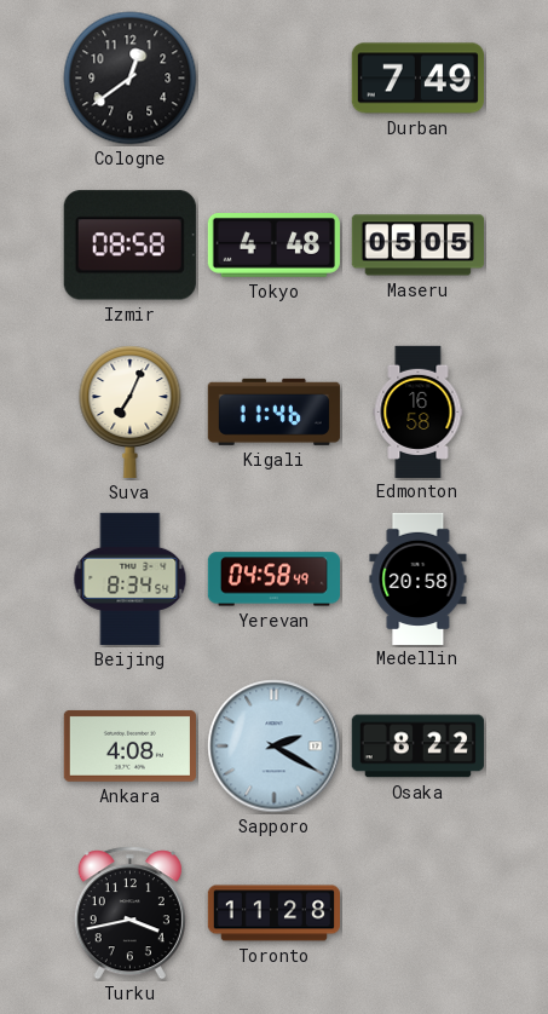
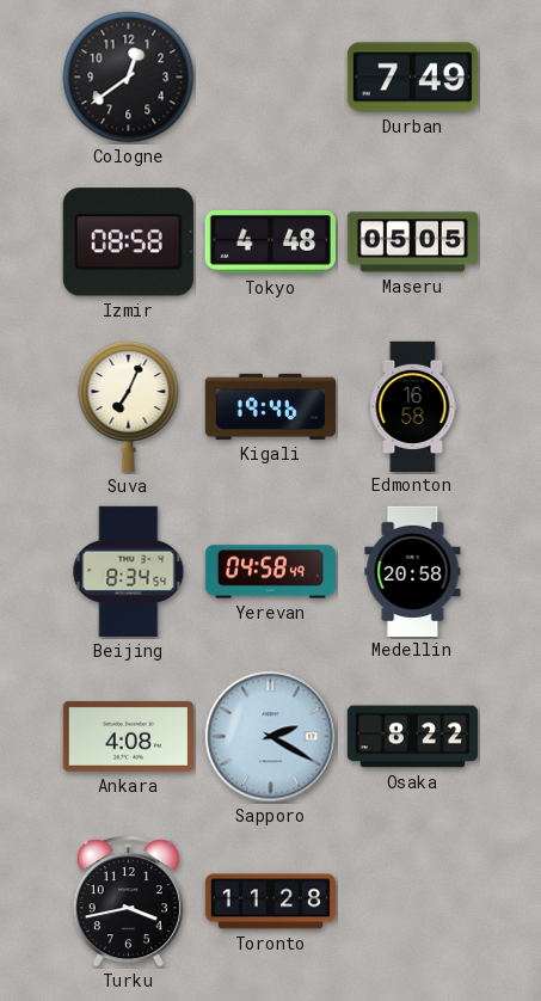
Kigali: 11:46 -> 19:46
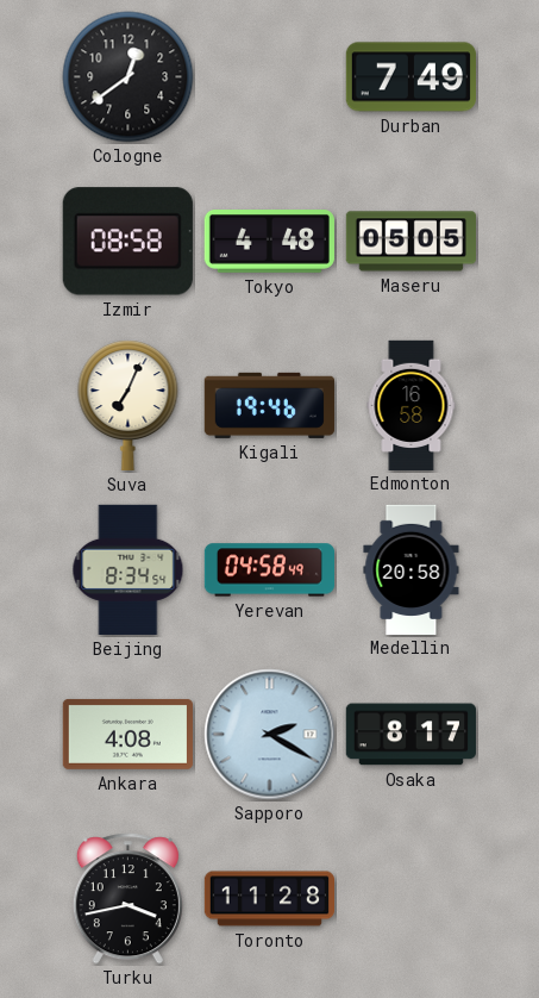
Osaka: 8:22 -> 8:17
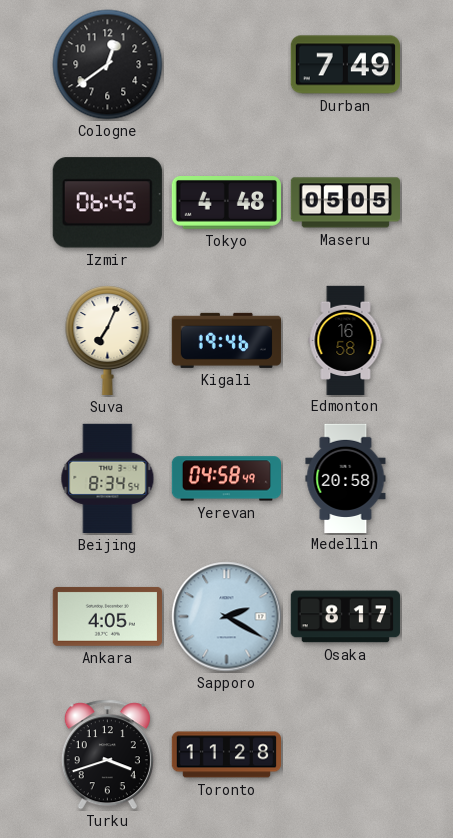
Izmir: 08:58 -> 06:45
Ankara: 4:08 -> 4:05
Turku: 3:43 -> 3:42
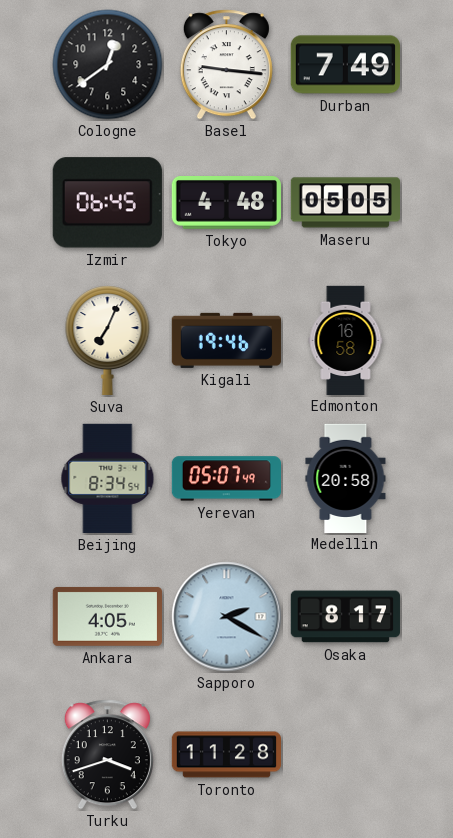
Basel: none -> 9:16
Yerevan: 04:58 -> 05:07
